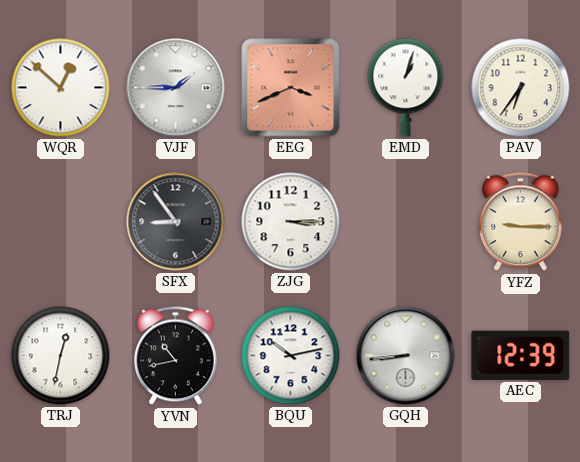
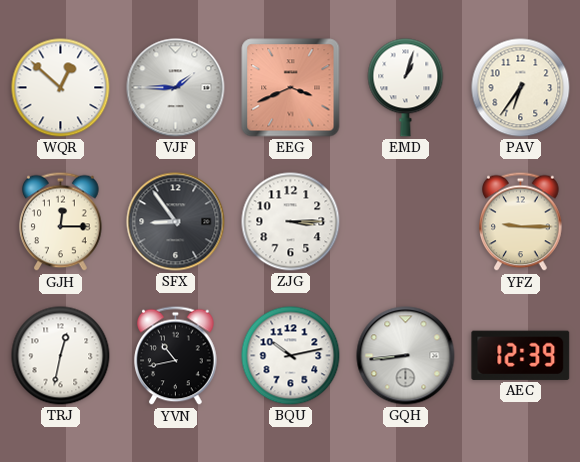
GJH: none -> 12:15
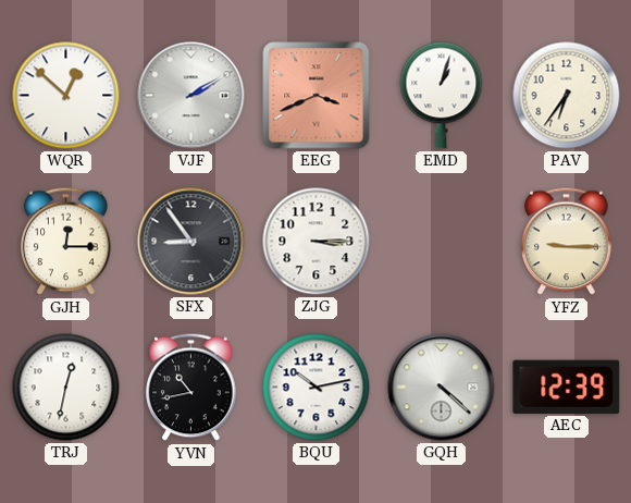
VJF: 1:45 -> 2:10
GQH: 8:44 -> 4:22
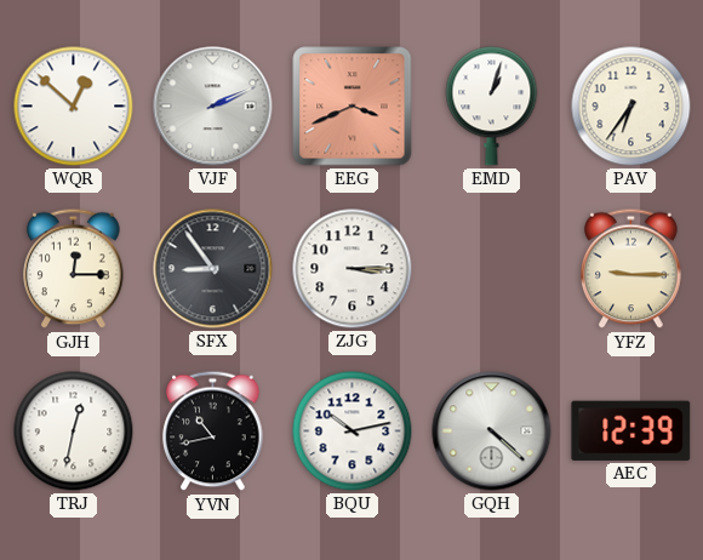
VJF: 2:10 -> 2:11
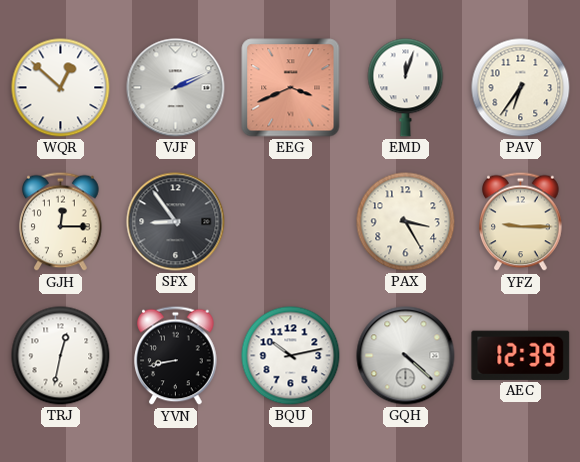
EMD: 1:03 -> 12:03
ZJG: 3:15 -> none
PAX: none -> 3:25
YVN: 10:43 -> 8:43
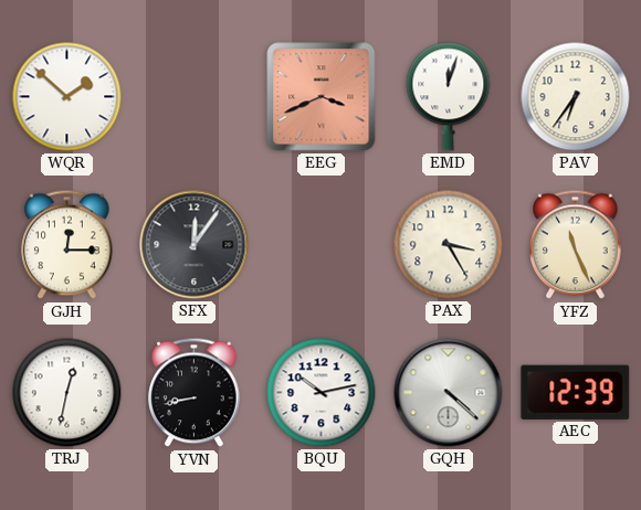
WQR: 12:52 -> 1:52
VJF: 2:11 -> none
SFX: 8:54 -> 12:06
YFZ: 9:15 -> 11:26
